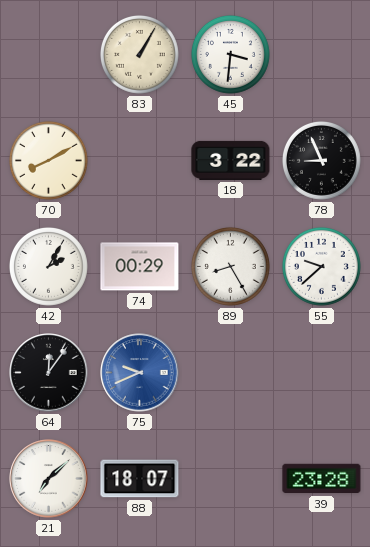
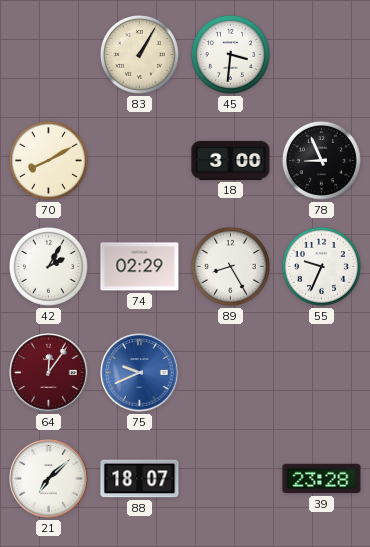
18: 3:22 -> 3:00
74: 00:29 -> 02:29
55: 9:38 -> 9:34
64 dial: black -> burgundy
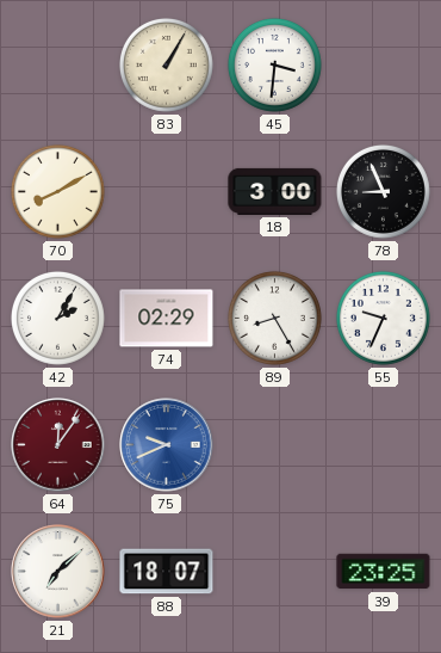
39: 23:28 -> 23:25
